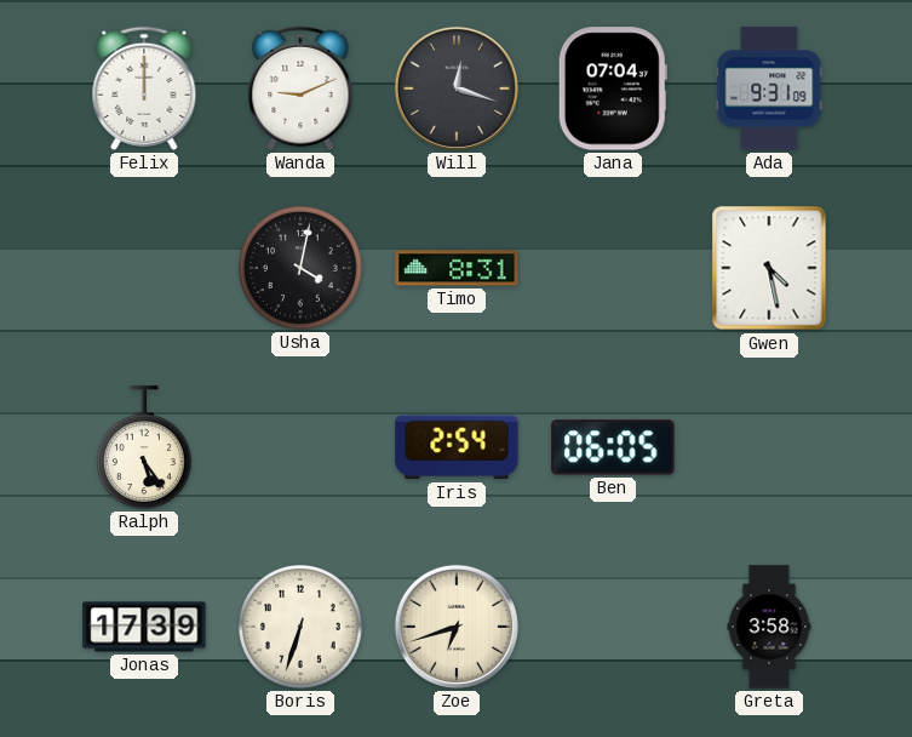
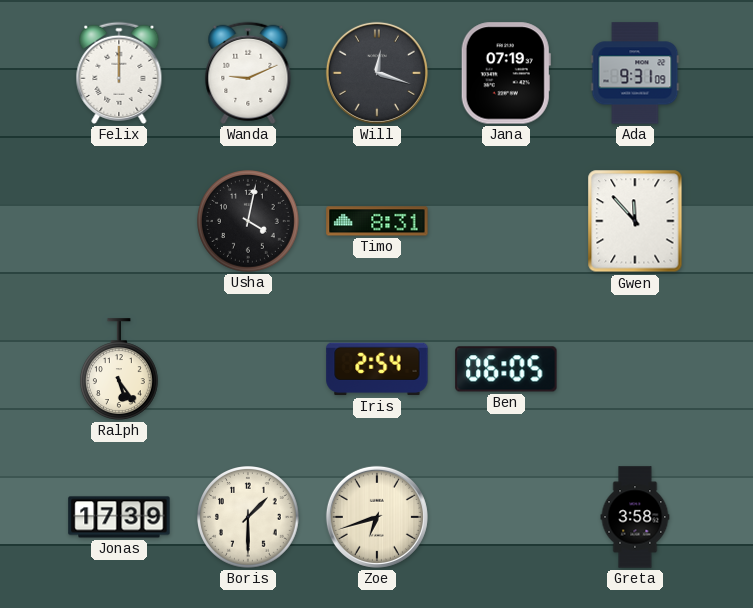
Jana: 07:04 -> 07:19
Gwen: 4:28 -> 11:53
Boris: 6:33 -> 1:30
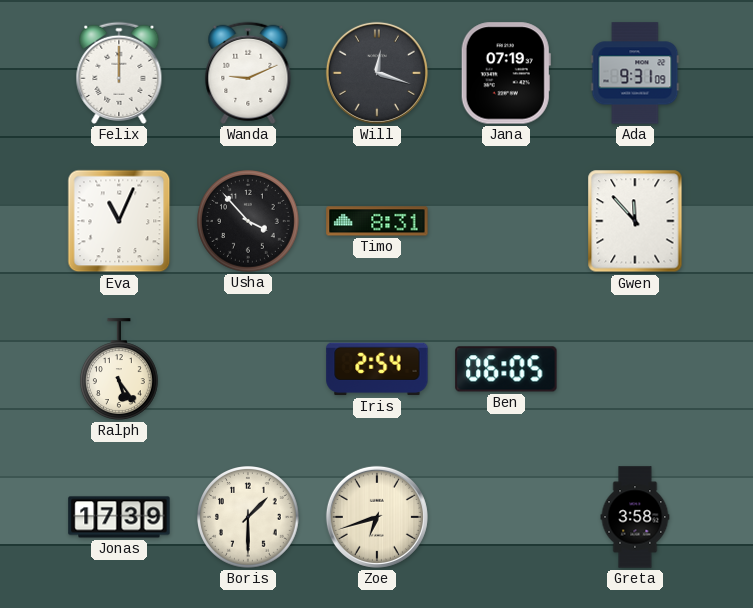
Eva: none -> 11:04
Usha: 4:02 -> 3:53
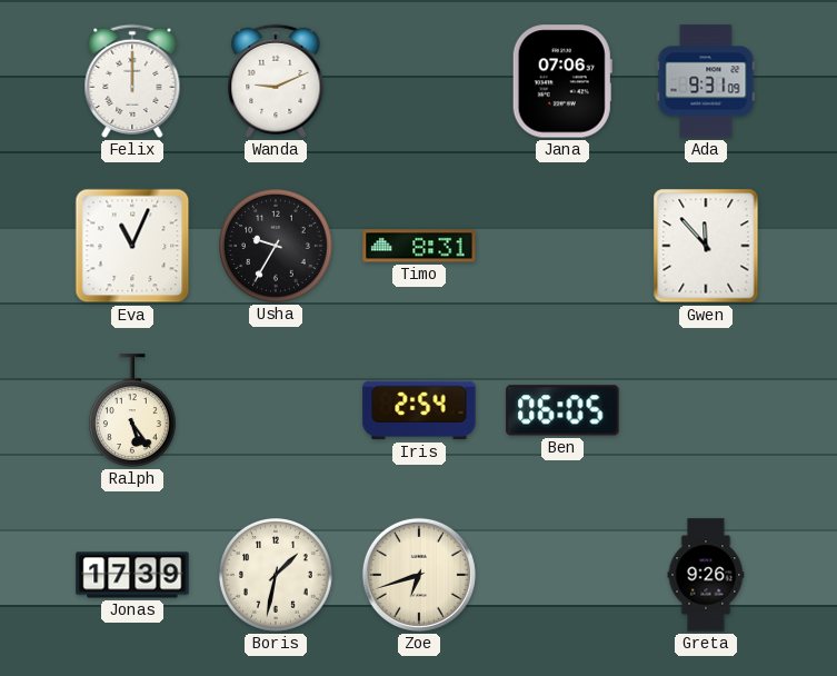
Will: 12:18 -> none
Jana: 07:19 -> 07:06
Usha: 3:53 -> 9:35
Boris: 1:30 -> 1:32
Greta: 3:58 -> 9:26
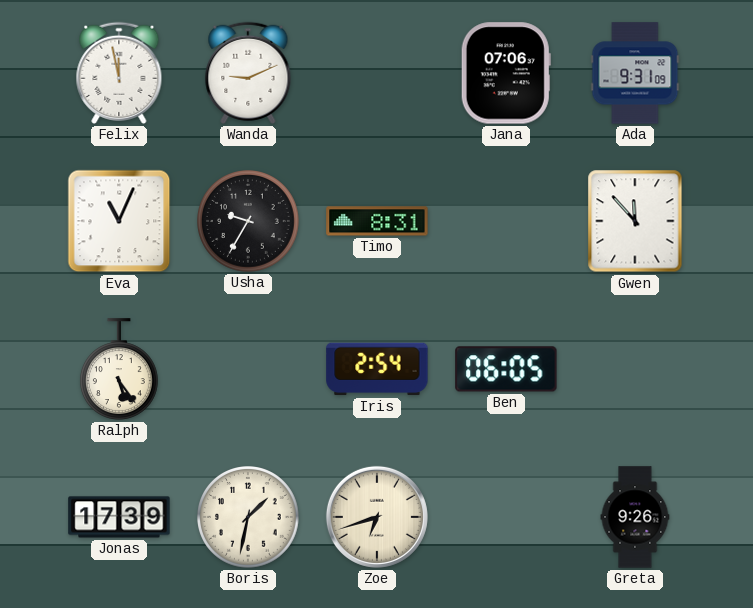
Felix: 12:00 -> 11:58
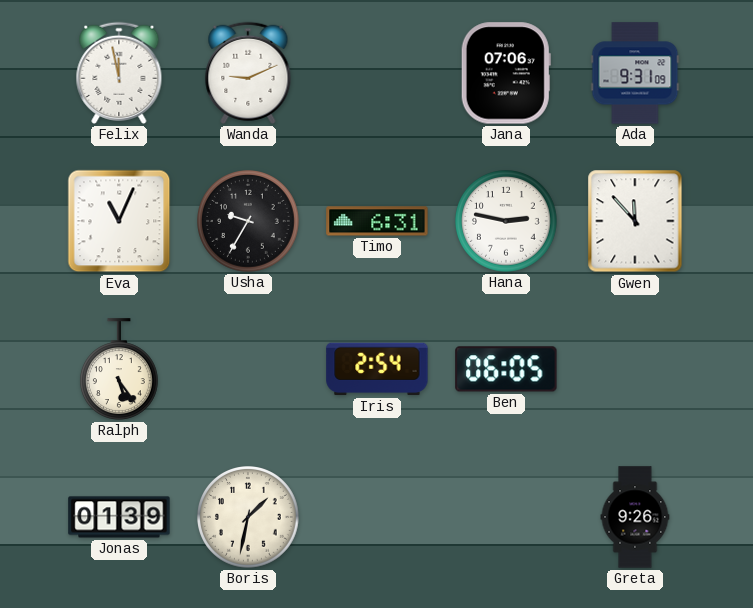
Timo: 8:31 -> 6:31
Hana: none -> 2:47
Jonas: 17:39 -> 01:39
Zoe: 6:42 -> none
